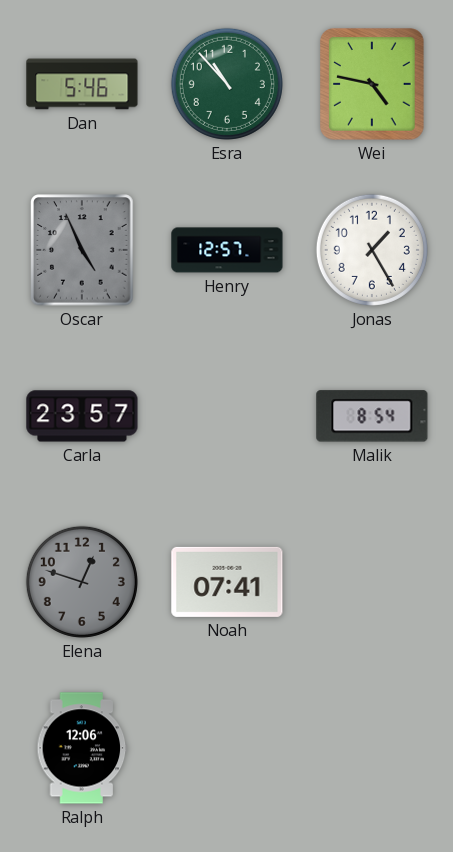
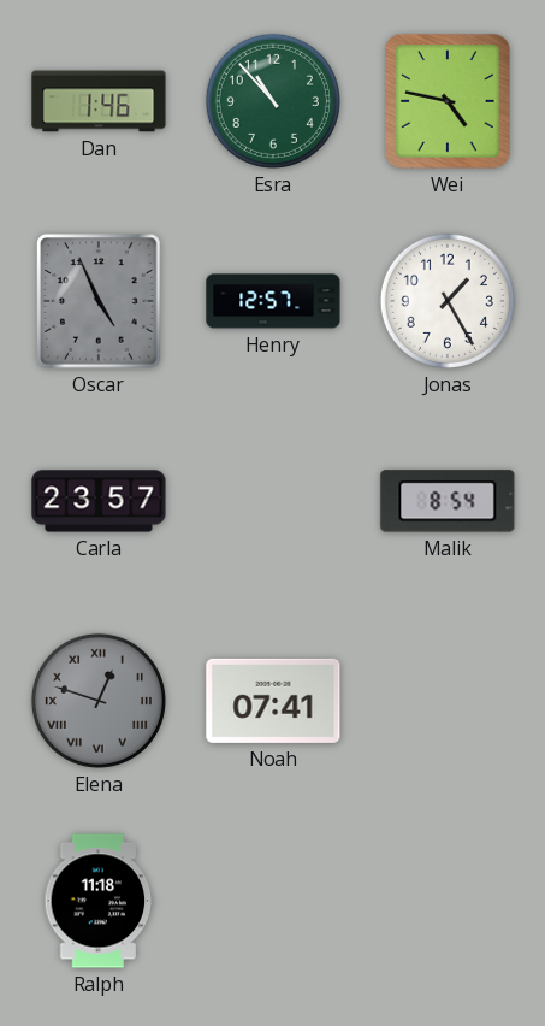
Dan: 5:46 -> 1:46
Elena numerals: Arabic -> Roman
Ralph: 12:06 -> 11:18
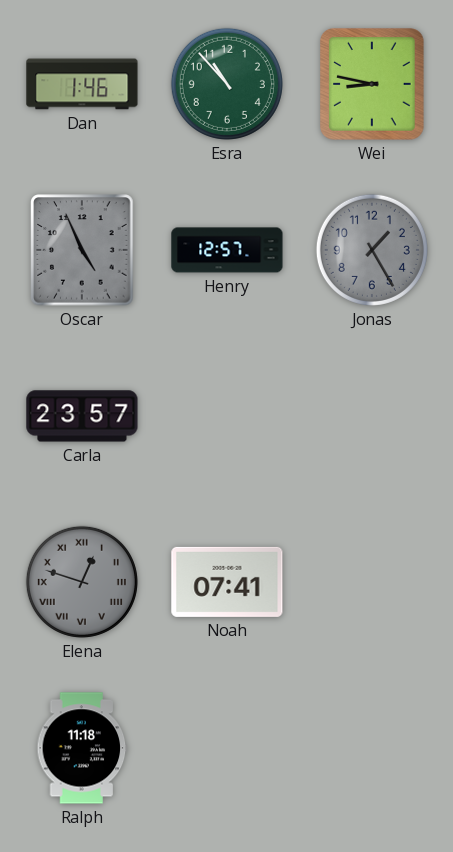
Wei: 4:47 -> 8:47
Jonas dial: white -> grey
Malik: 8:54 -> none
